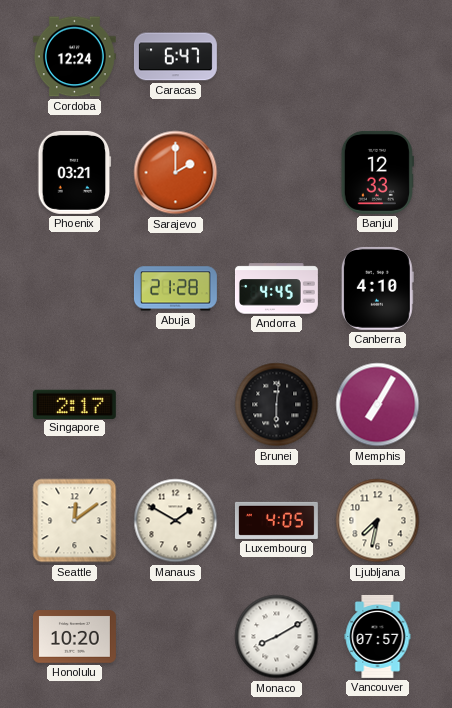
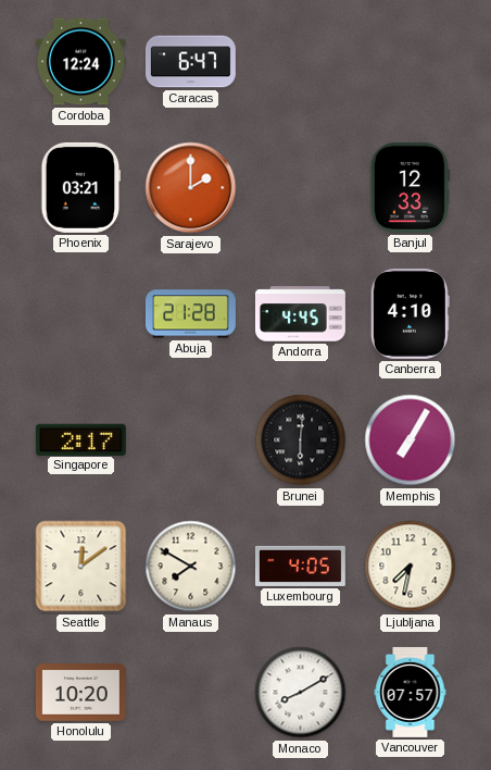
Manaus: 1:50 -> 7:50
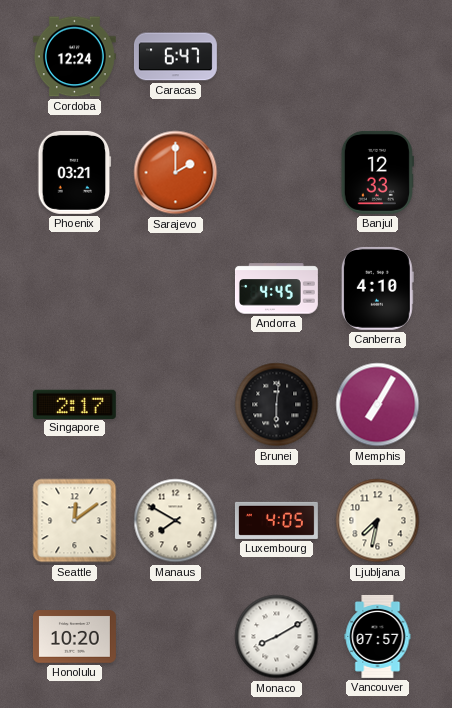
Abuja: 21:28 -> none
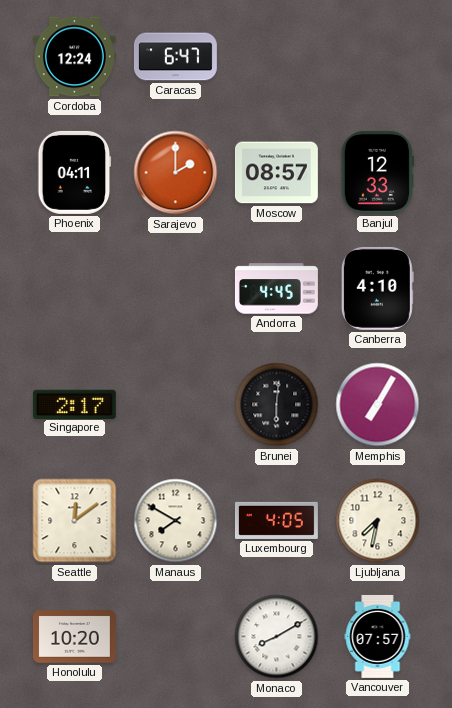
Phoenix: 03:21 -> 04:11
Moscow: none -> 08:57
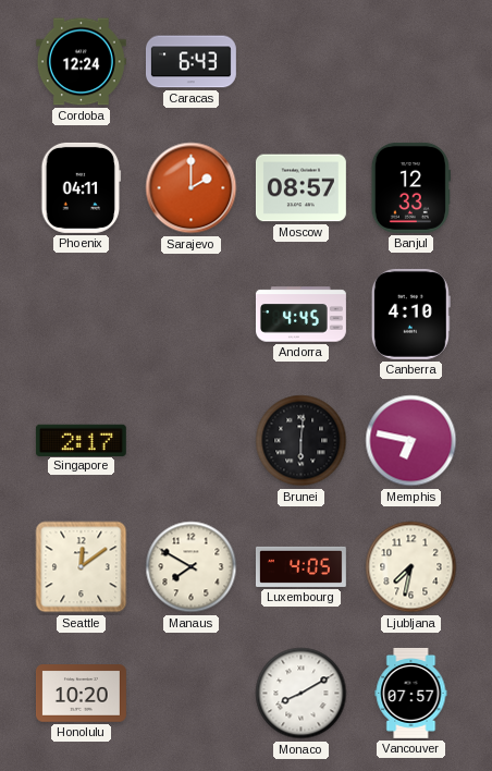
Caracas: 6:47 -> 6:43
Memphis: 7:05 -> 6:47
